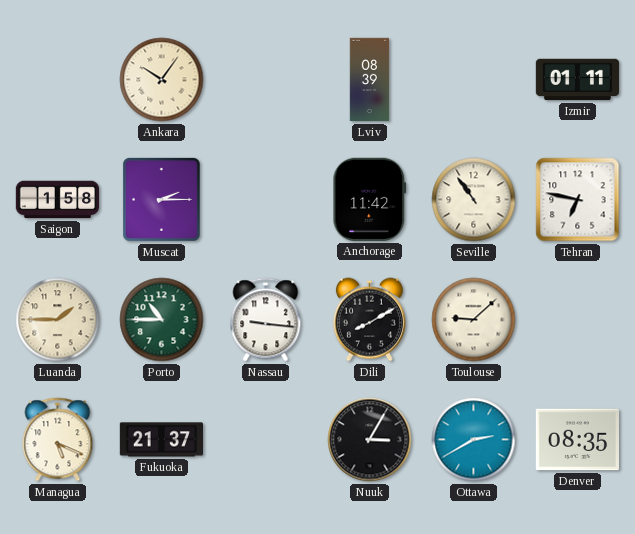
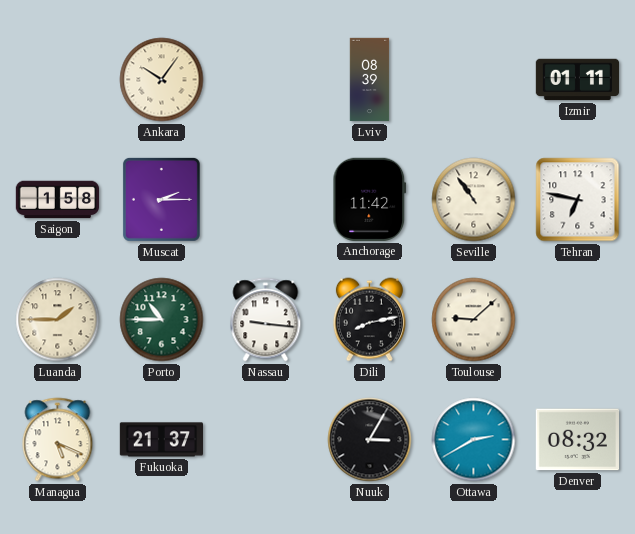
Dili: 8:10 -> 8:13
Denver: 08:35 -> 08:32
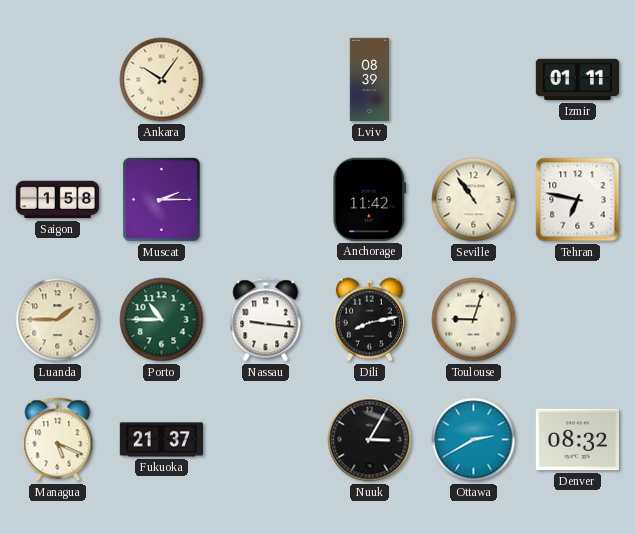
Toulouse: 9:08 -> 9:03
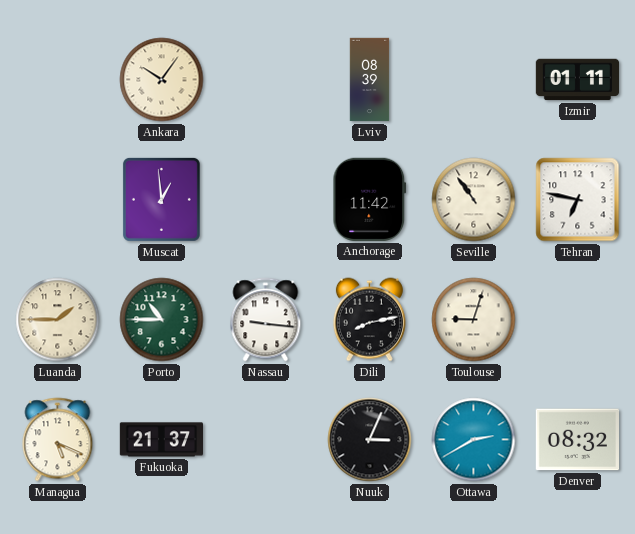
Saigon: 1:58 -> none
Muscat: 2:15 -> 12:59
Nuuk: 3:05 -> 3:04
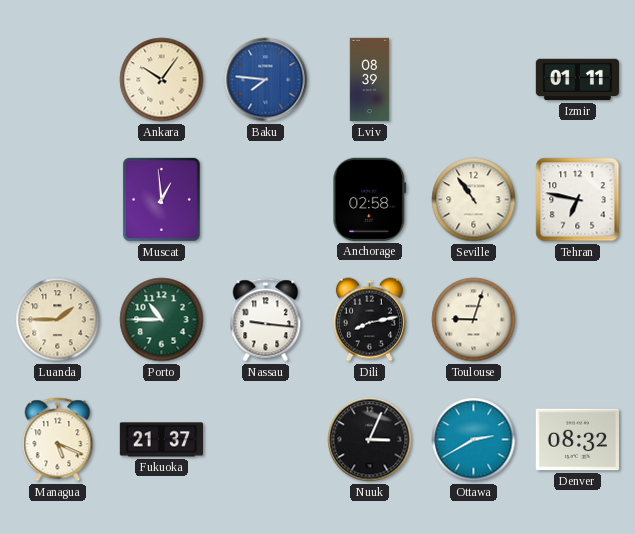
Baku: none -> 7:46
Anchorage: 11:42 -> 02:58
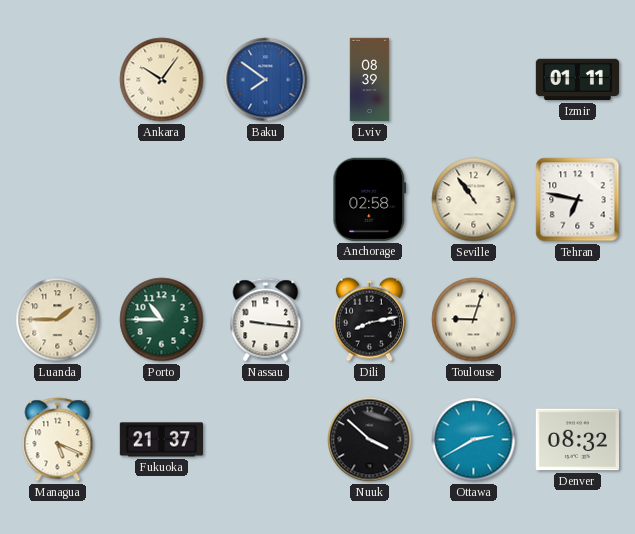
Baku: 7:46 -> 7:51
Muscat: 12:59 -> none
Nuuk: 3:04 -> 3:52
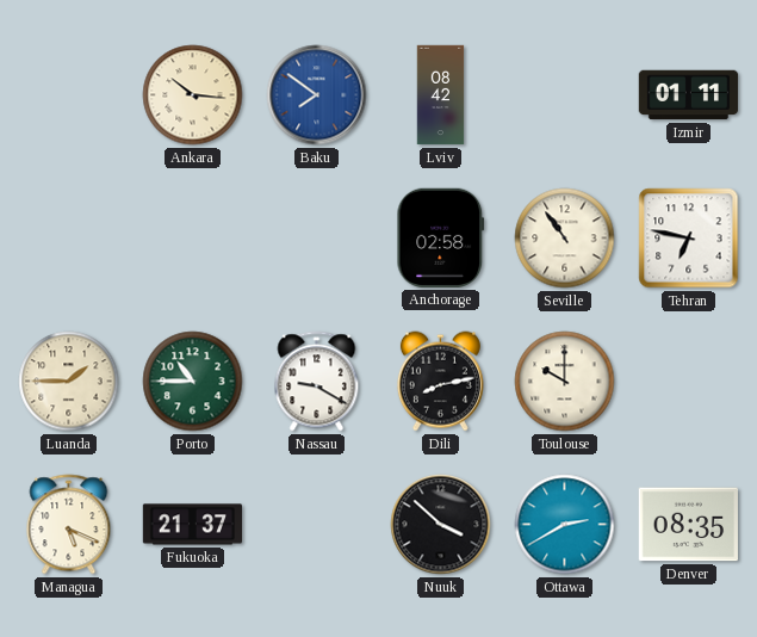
Ankara: 10:06 -> 10:16
Lviv: 08:39 -> 08:42
Nassau: 9:16 -> 9:20
Toulouse: 9:03 -> 10:00
Denver: 08:32 -> 08:35
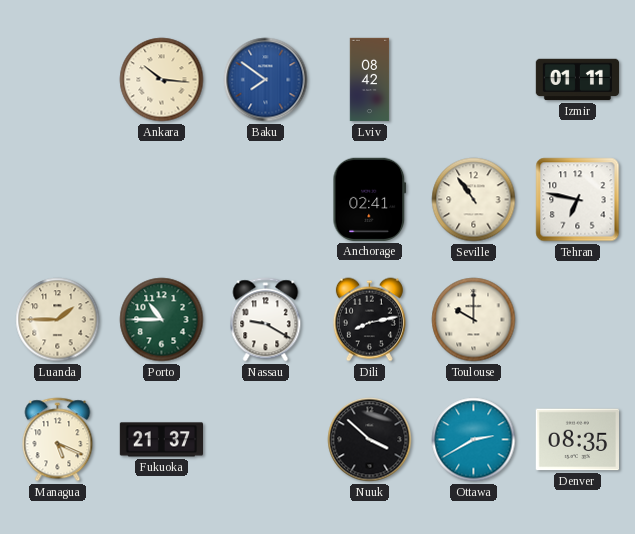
Anchorage: 02:58 -> 02:41
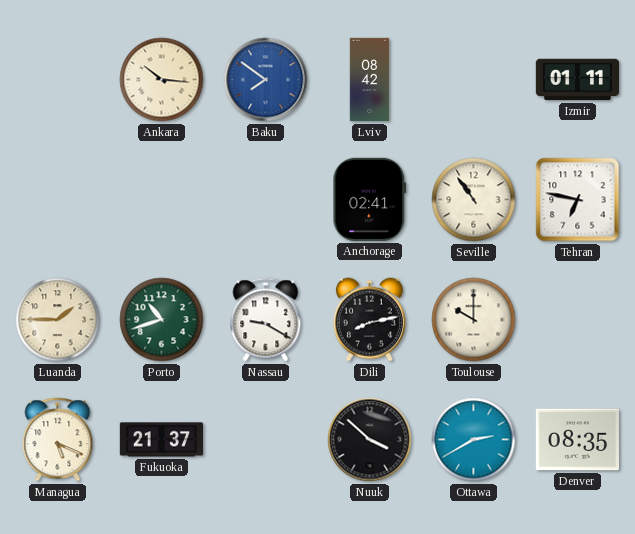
Porto: 10:45 -> 10:42
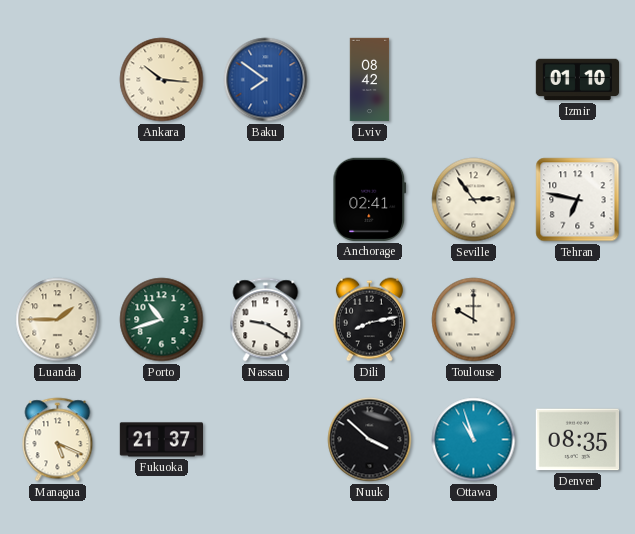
Izmir: 01:11 -> 01:10
Seville: 10:54 -> 2:54
Ottawa: 2:40 -> 10:57
